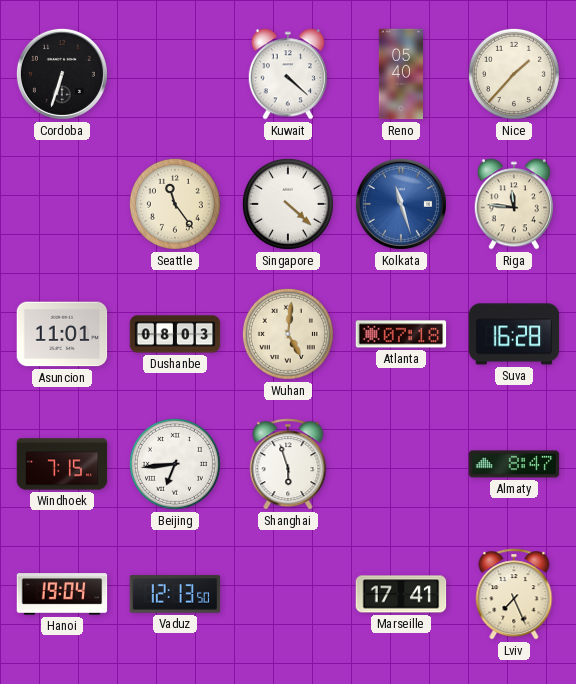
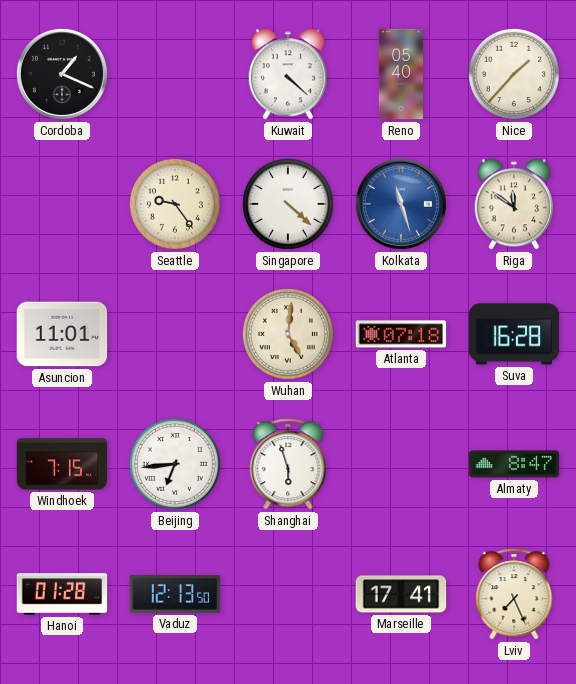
Cordoba: 6:33 -> 1:19
Seattle: 11:24 -> 9:24
Riga: 11:46 -> 11:51
Dushanbe: 08:03 -> none
Hanoi: 19:04 -> 01:28
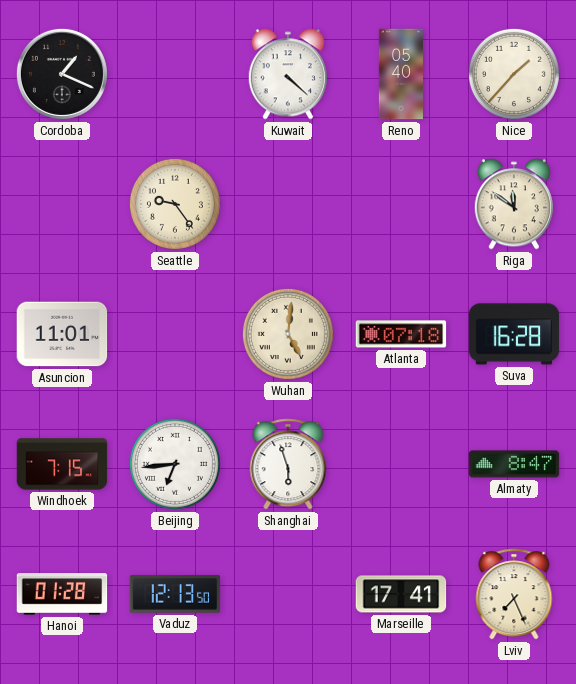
Singapore: 4:22 -> none
Kolkata: 11:27 -> none
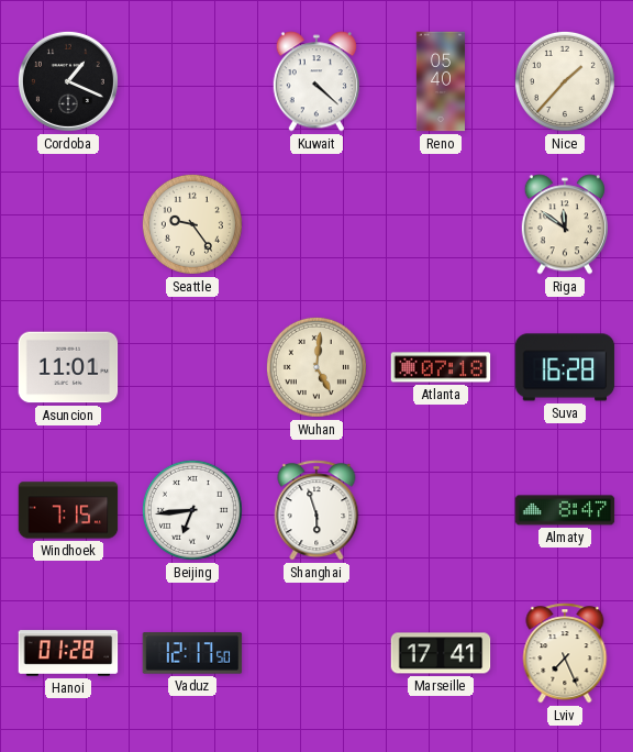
Vaduz: 12:13 -> 12:17
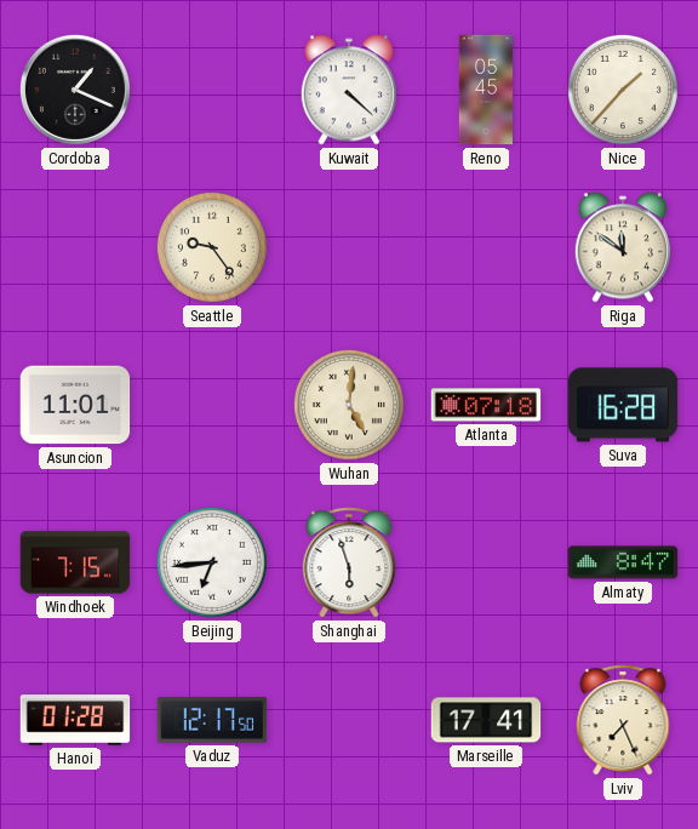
Reno: 05:40 -> 05:45
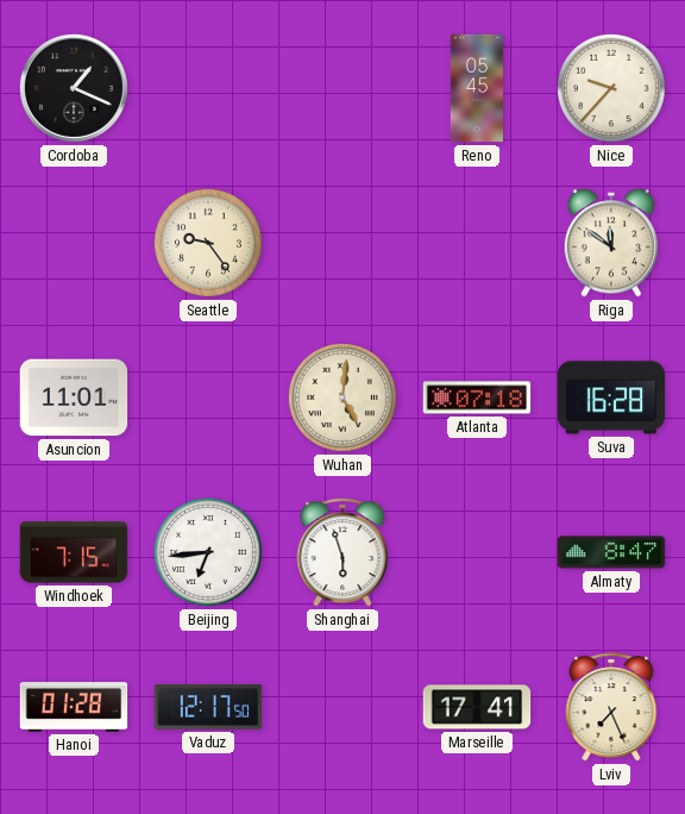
Kuwait: 4:22 -> none
Nice: 1:37 -> 9:37
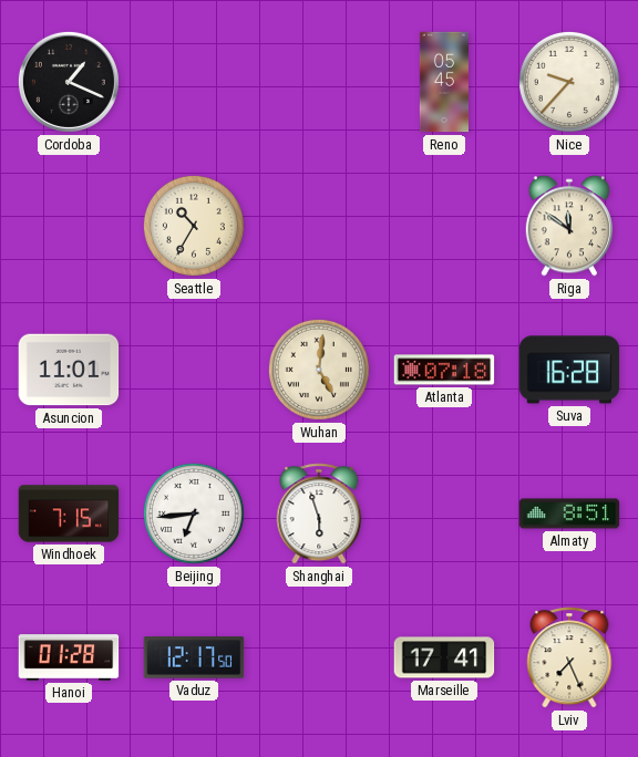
Seattle: 9:24 -> 10:35
Almaty: 8:47 -> 8:51
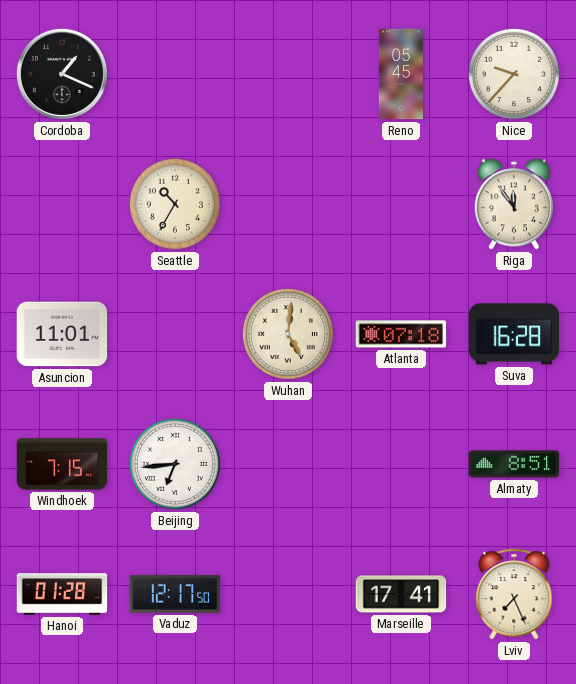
Riga: 11:51 -> 11:54
Shanghai: 5:57 -> none
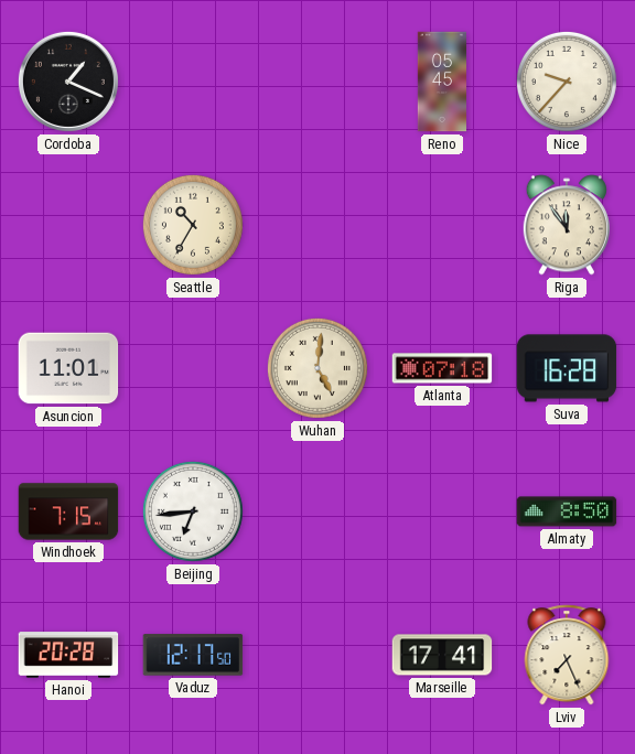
Almaty: 8:51 -> 8:50
Hanoi: 01:28 -> 20:28
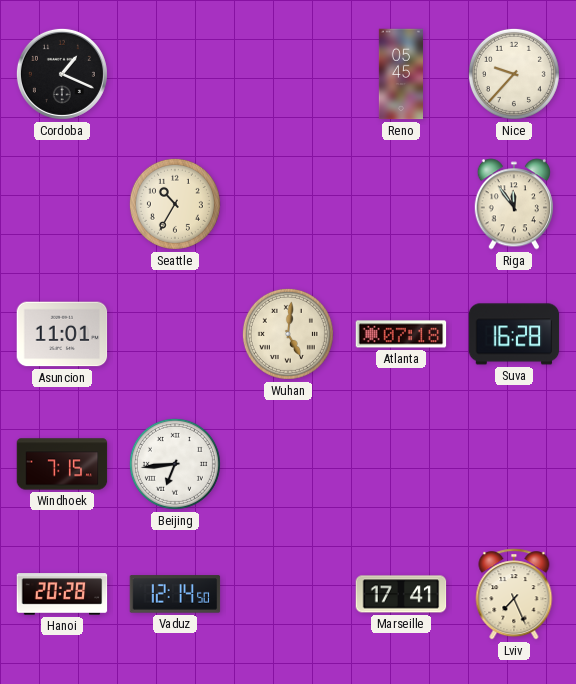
Almaty: 8:50 -> none
Vaduz: 12:17 -> 12:14
